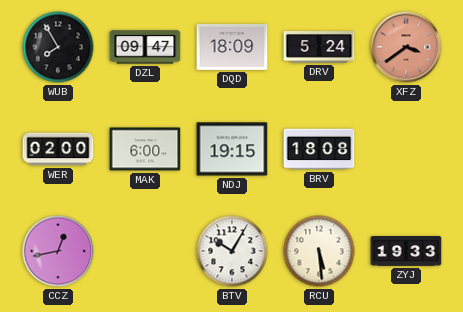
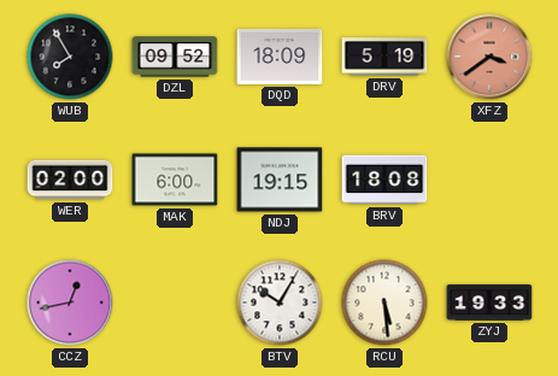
DZL: 09:47 -> 09:52
DRV: 5:24 -> 5:19
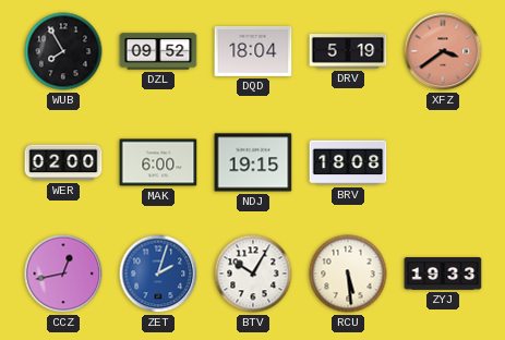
DQD: 18:09 -> 18:04
ZET: none -> 2:03
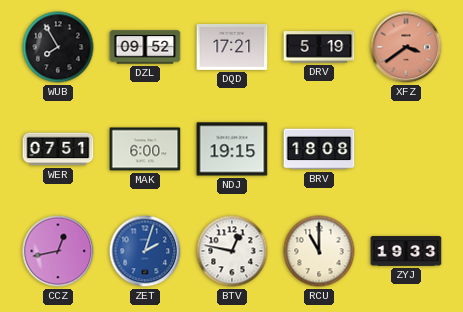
DQD: 18:04 -> 17:21
WER: 02:00 -> 07:51
BTV: 10:05 -> 12:47
RCU: 5:29 -> 11:00
